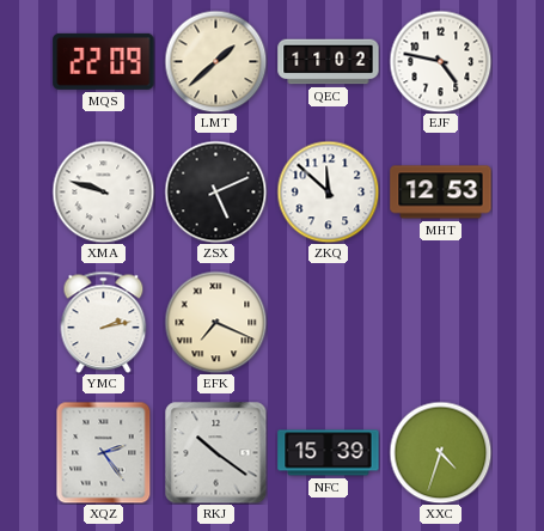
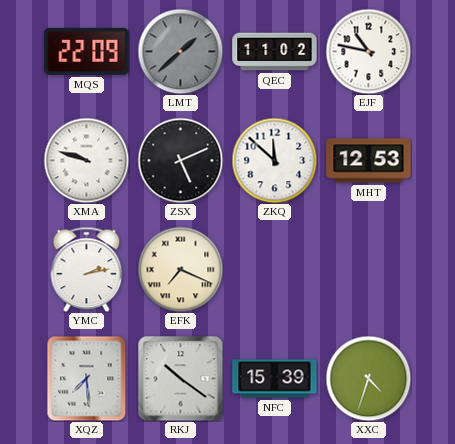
LMT dial: cream -> grey
EJF: 4:47 -> 10:47
XQZ: 2:24 -> 7:29
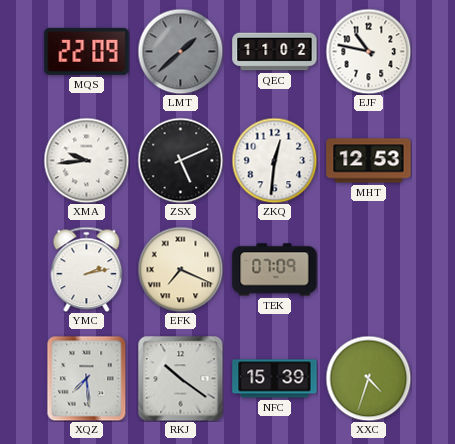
XMA: 9:48 -> 9:44
ZKQ: 11:52 -> 12:31
TEK: none -> 07:09
